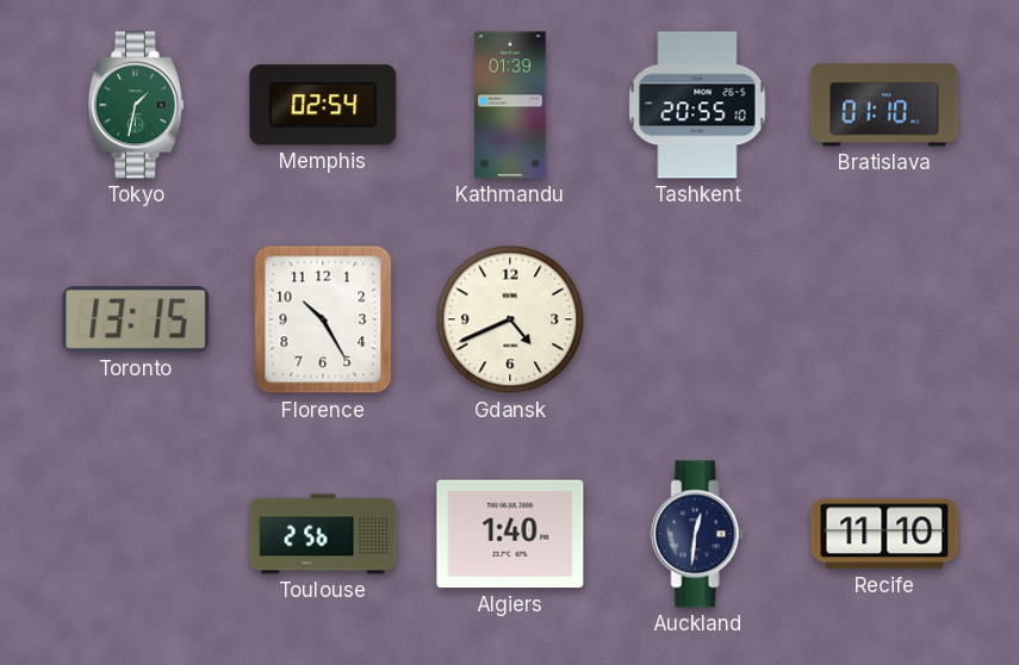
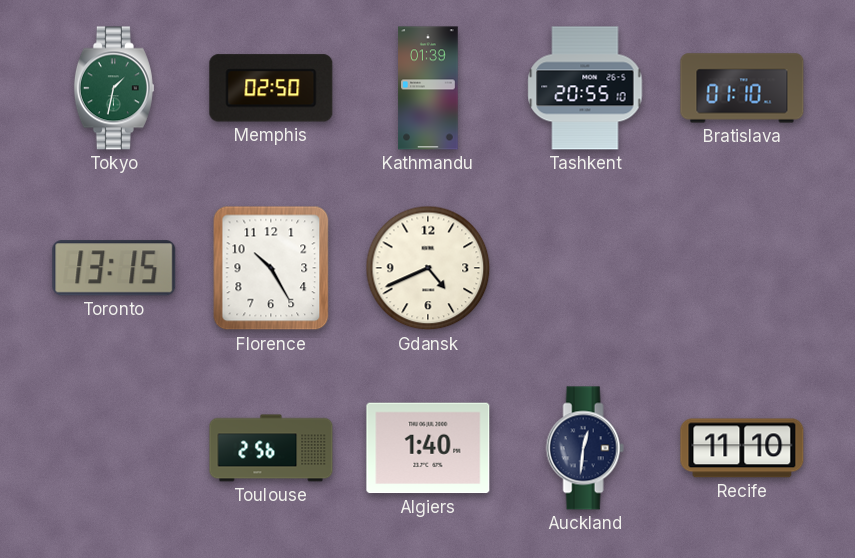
Memphis: 02:54 -> 02:50
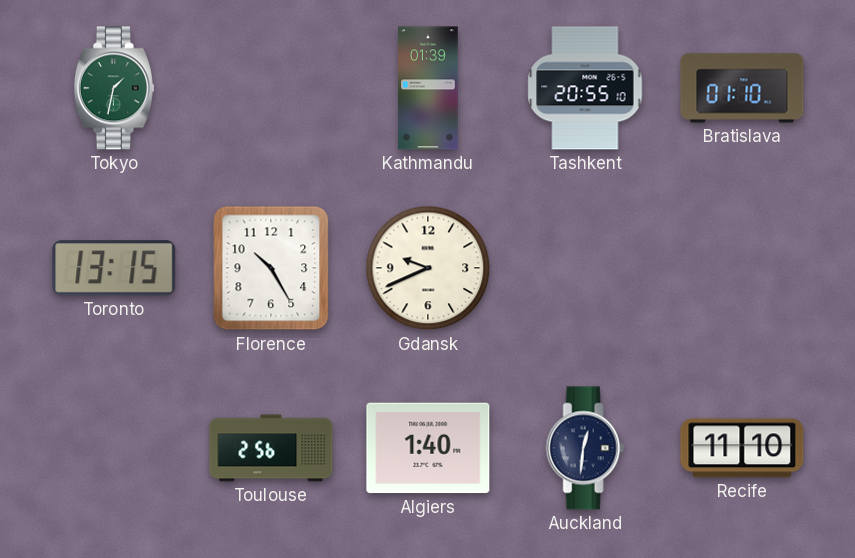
Memphis: 02:50 -> none
Gdansk: 4:41 -> 9:41
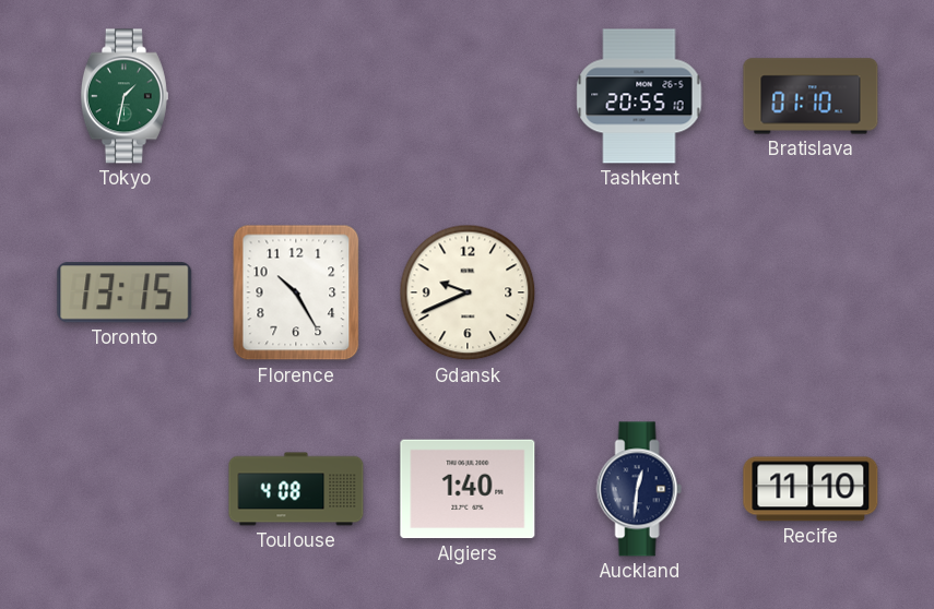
Kathmandu: 01:39 -> none
Toulouse: 2:56 -> 4:08
